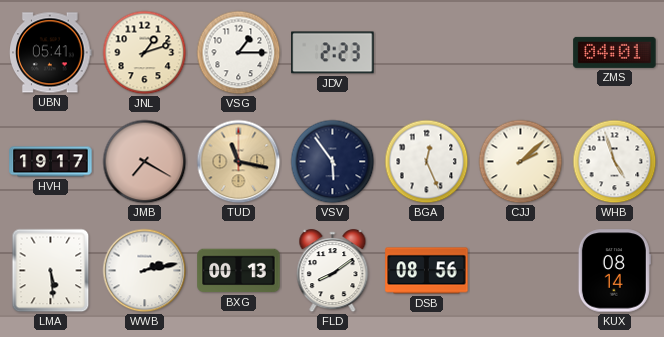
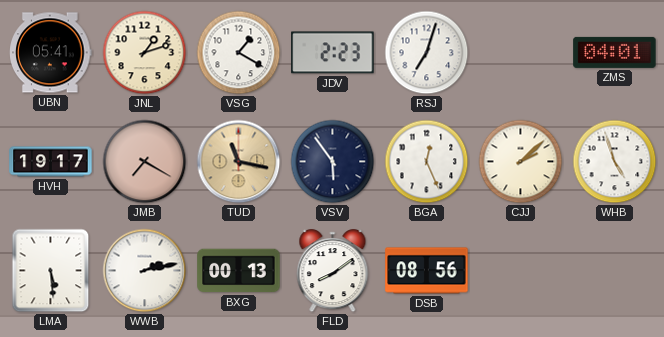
VSG: 1:15 -> 1:20
RSJ: none -> 7:03
KUX: 08:14 -> none
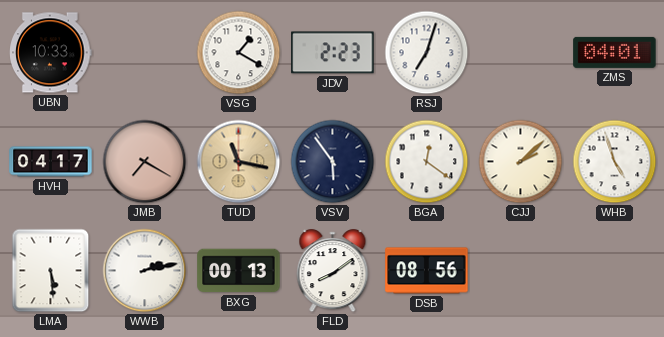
UBN: 05:41 -> 10:33
JNL: 1:12 -> none
HVH: 19:17 -> 04:17
BGA: 12:26 -> 12:21
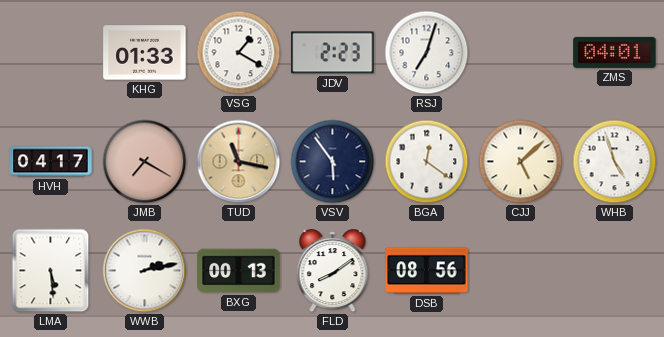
UBN: 10:33 -> none
KHG: none -> 01:33
CJJ: 2:08 -> 5:08
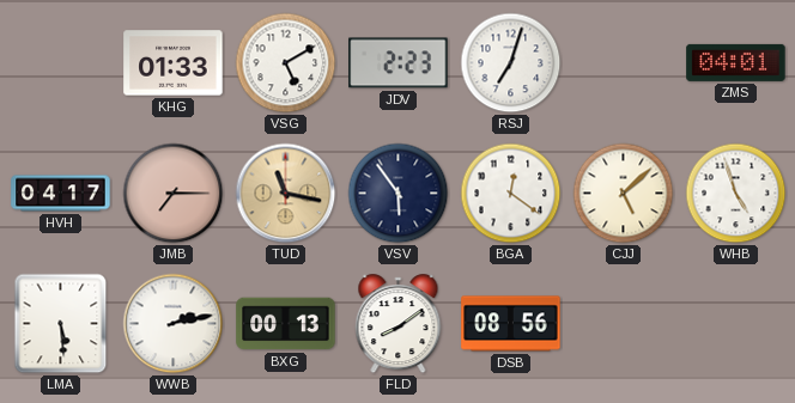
VSG: 1:20 -> 5:10
JMB: 7:20 -> 7:15
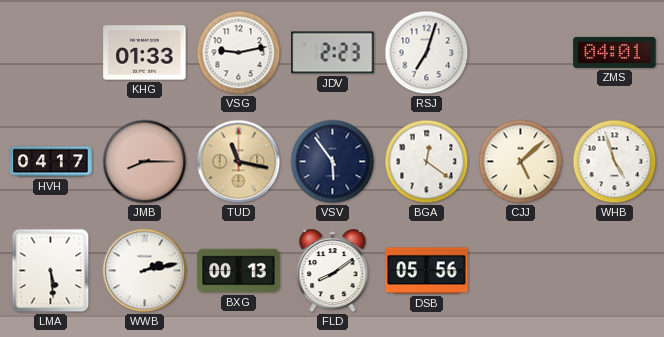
VSG: 5:10 -> 9:13
JMB: 7:15 -> 8:15
DSB: 08:56 -> 05:56
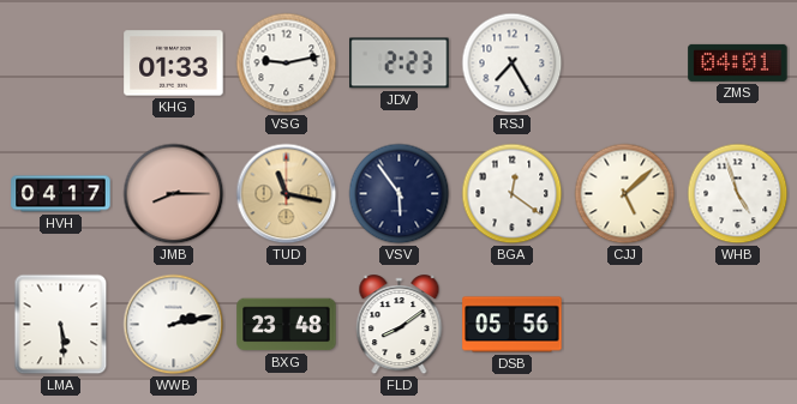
RSJ: 7:03 -> 7:25
BXG: 00:13 -> 23:48
